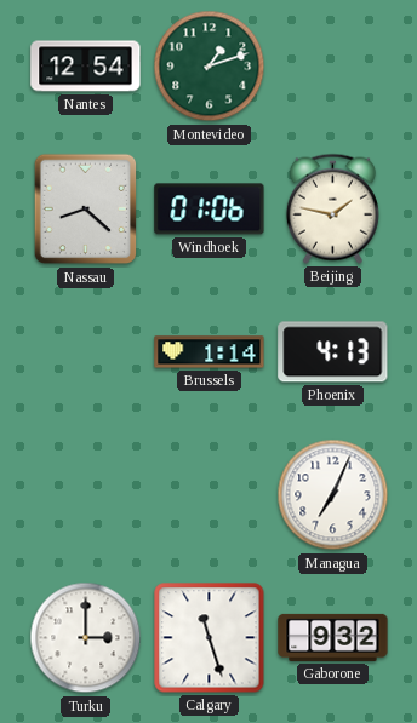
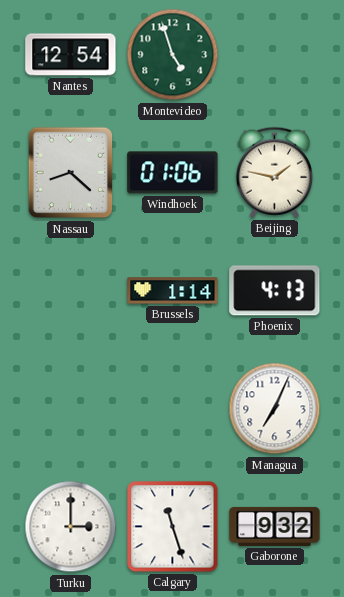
Montevideo: 1:12 -> 4:57
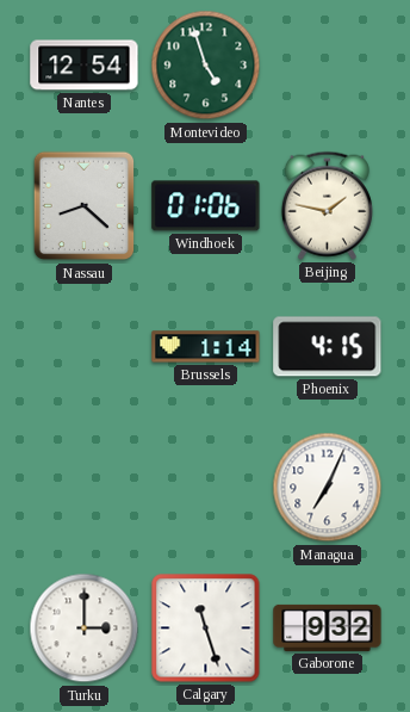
Phoenix: 4:13 -> 4:15
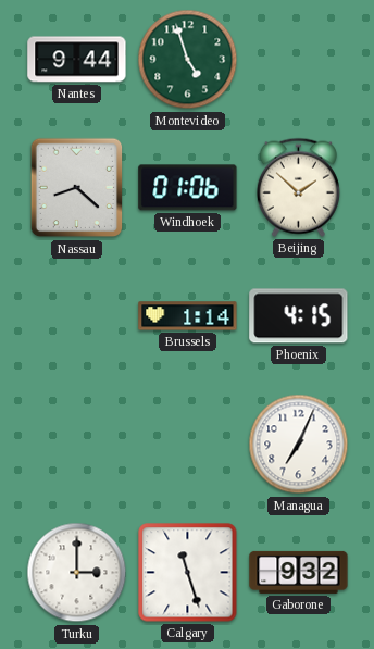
Nantes: 12:54 -> 9:44
Beijing: 1:47 -> 1:52
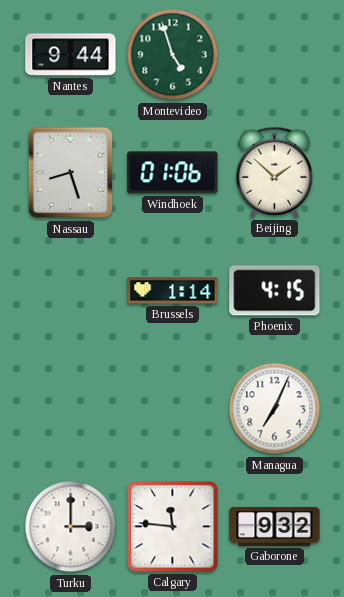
Nassau: 8:22 -> 8:27
Calgary: 11:27 -> 11:46
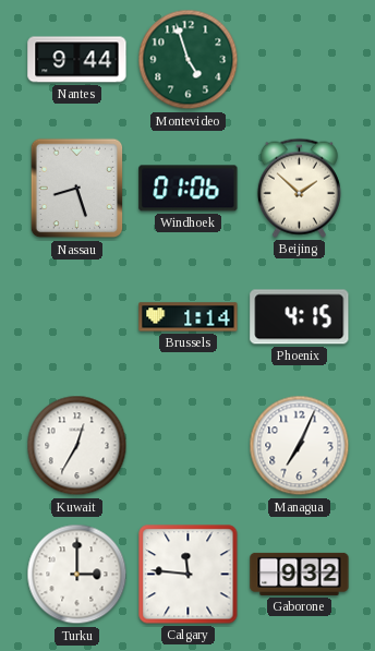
Kuwait: none -> 12:35
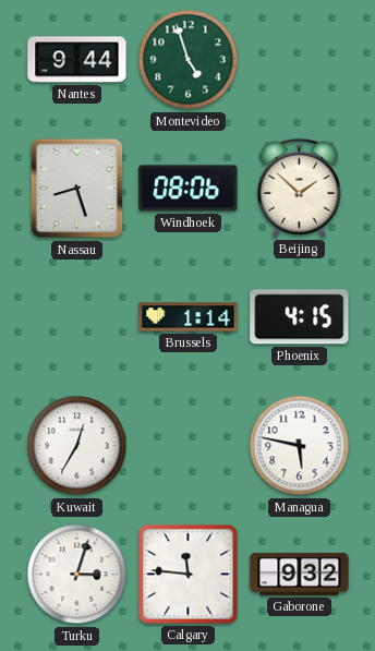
Windhoek: 01:06 -> 08:06
Managua: 7:04 -> 5:47
Turku: 3:00 -> 3:03
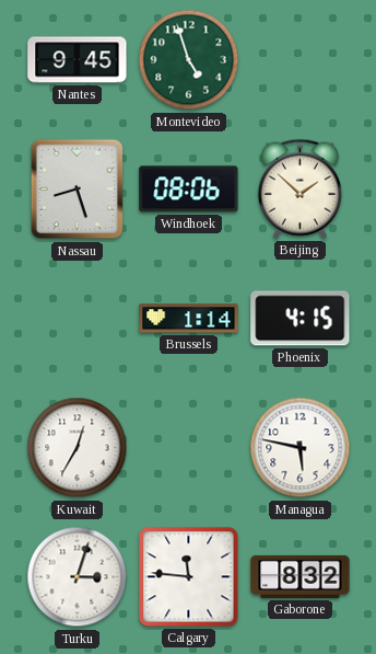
Nantes: 9:44 -> 9:45
Gaborone: 9:32 -> 8:32
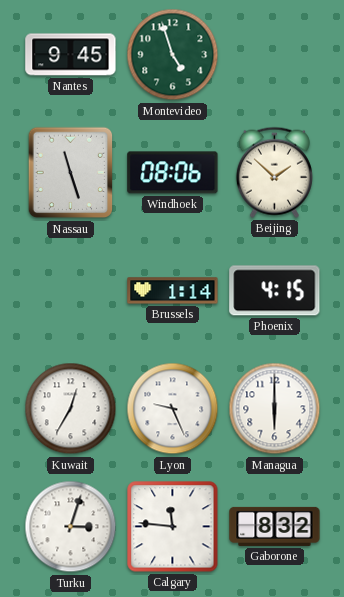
Nassau: 8:27 -> 11:27
Lyon: none -> 9:26
Managua: 5:47 -> 6:00
